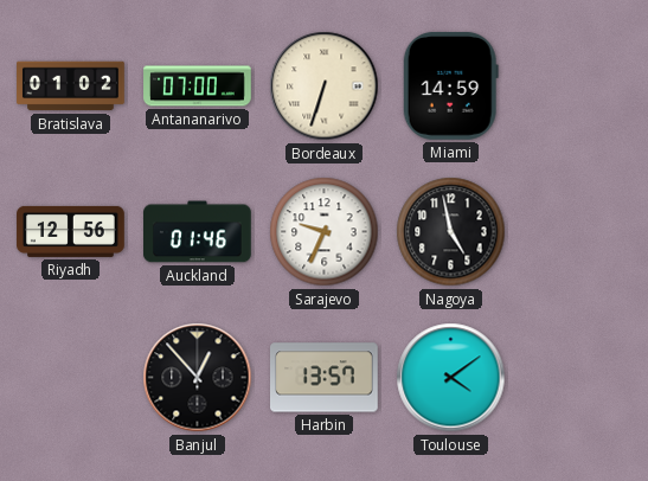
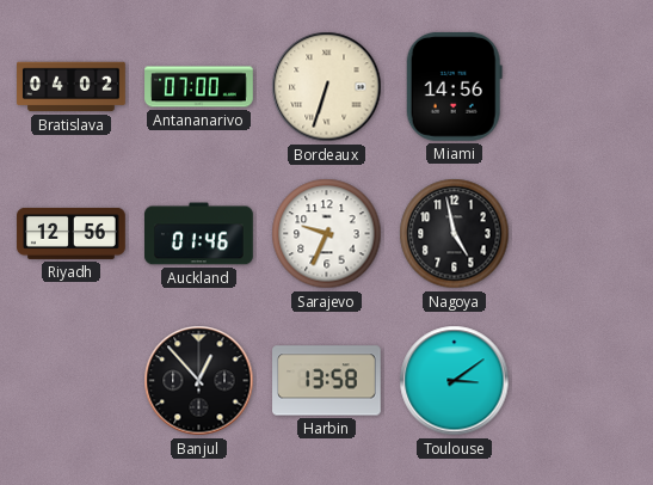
Bratislava: 01:02 -> 04:02
Miami: 14:59 -> 14:56
Harbin: 13:57 -> 13:58
Toulouse: 4:09 -> 3:09
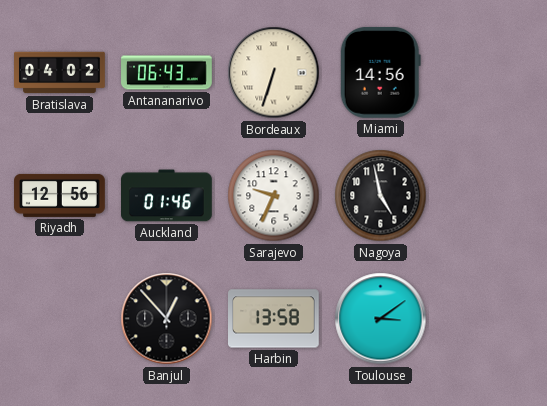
Antananarivo: 07:00 -> 06:43
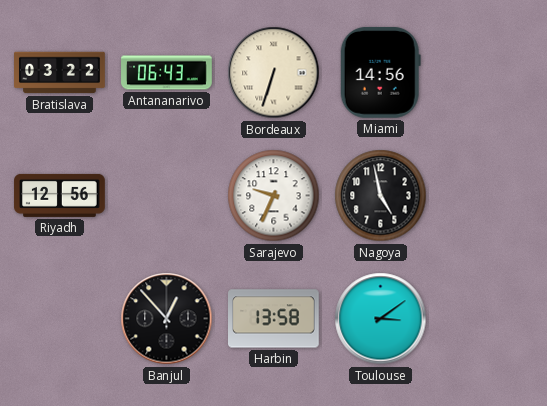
Bratislava: 04:02 -> 03:22
Auckland: 01:46 -> none
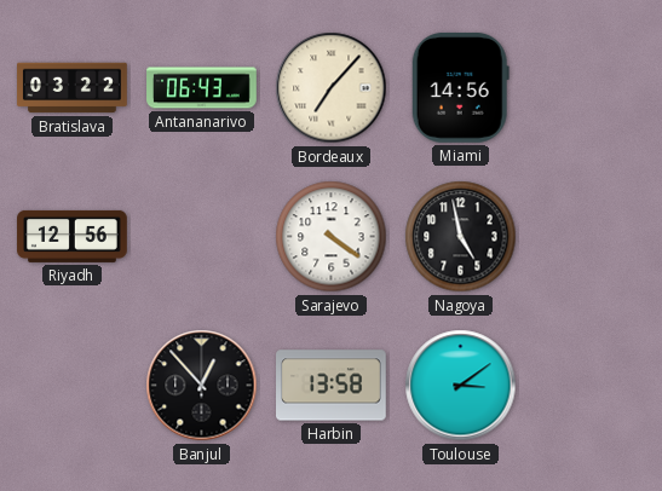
Bordeaux: 6:33 -> 7:07
Sarajevo: 9:34 -> 4:21
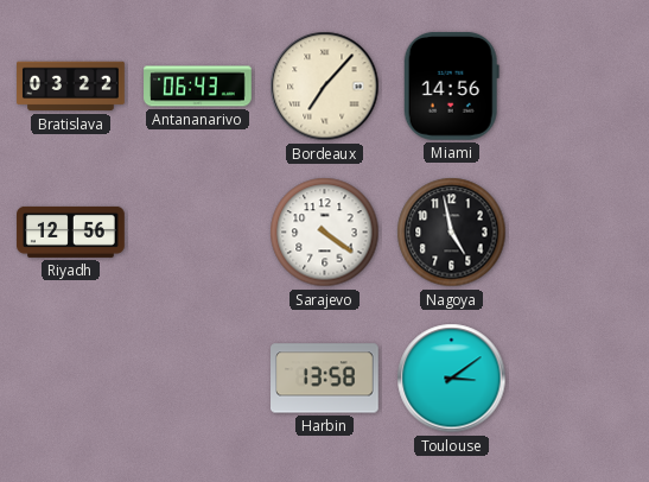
Banjul: 12:53 -> none
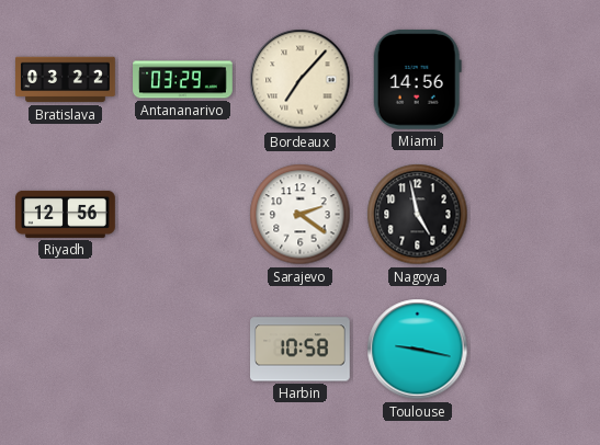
Antananarivo: 06:43 -> 03:29
Sarajevo: 4:21 -> 2:21
Harbin: 13:58 -> 10:58
Toulouse: 3:09 -> 9:17
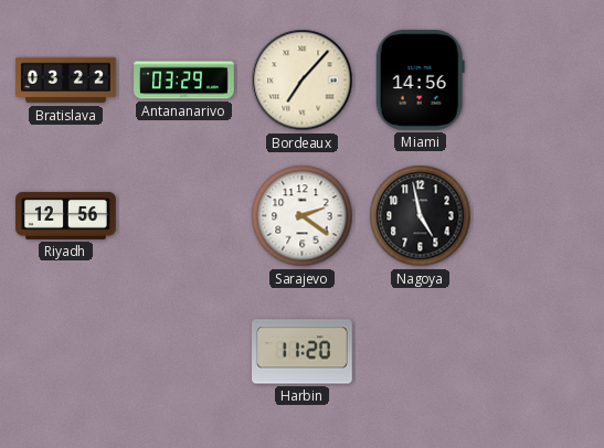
Harbin: 10:58 -> 11:20
Toulouse: 9:17 -> none
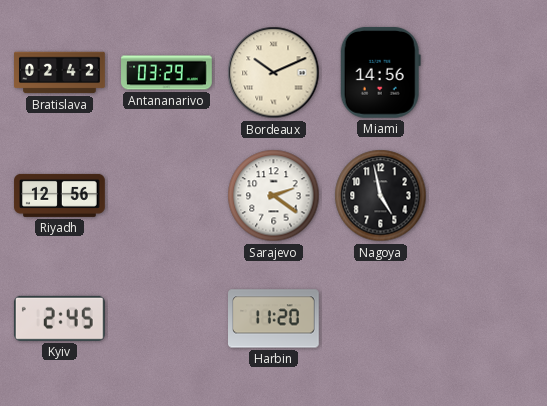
Bratislava: 03:22 -> 02:42
Bordeaux: 7:07 -> 10:11
Kyiv: none -> 2:45
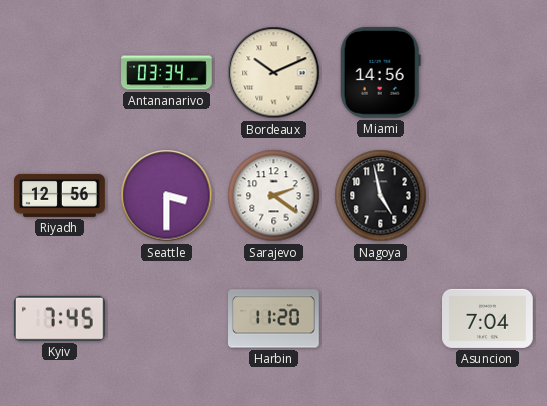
Bratislava: 02:42 -> none
Antananarivo: 03:29 -> 03:34
Seattle: none -> 3:30
Kyiv: 2:45 -> 7:45
Asuncion: none -> 7:04
